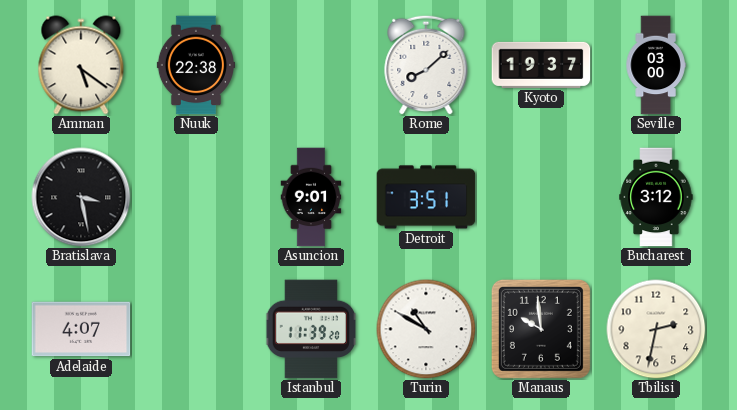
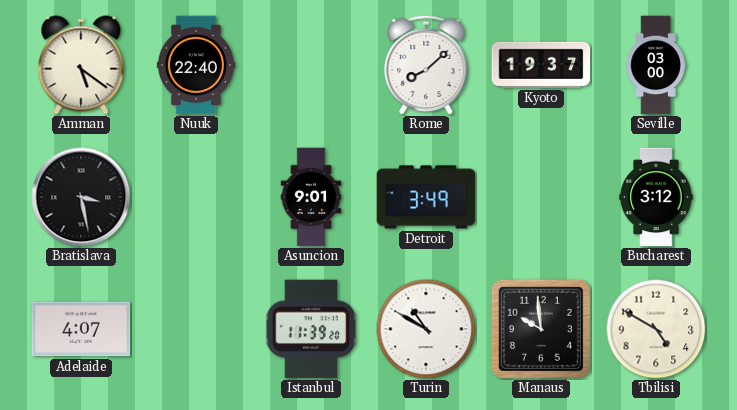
Nuuk: 22:38 -> 22:40
Detroit: 3:51 -> 3:49
Tbilisi: 2:32 -> 4:50
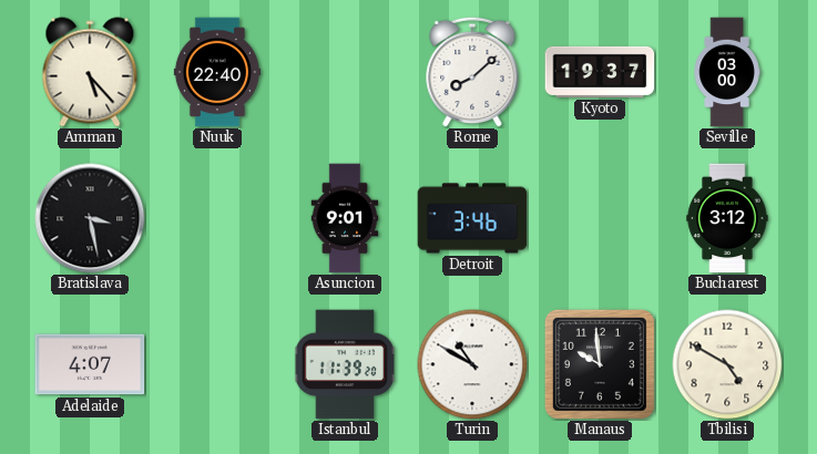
Amman: 5:21 -> 5:23
Detroit: 3:49 -> 3:46
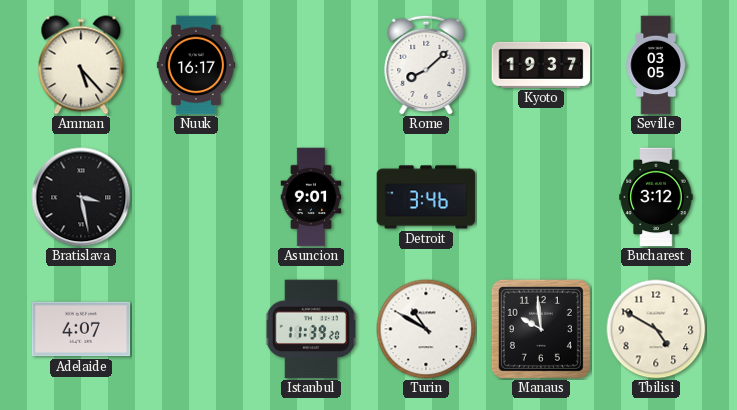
Nuuk: 22:40 -> 16:17
Seville: 03:00 -> 03:05
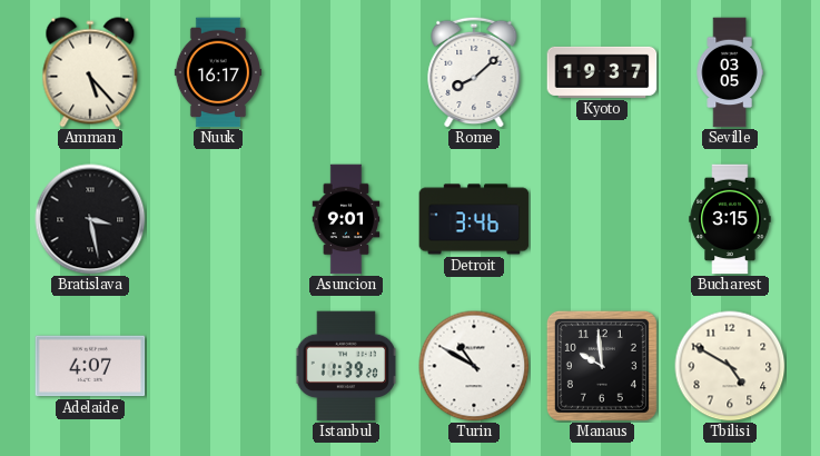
Bucharest: 3:12 -> 3:15
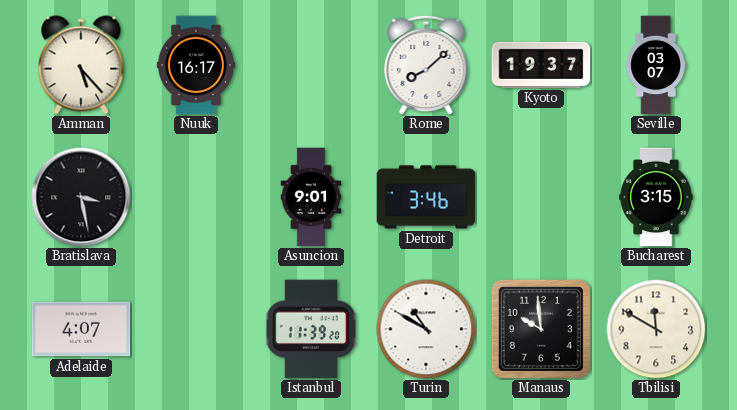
Seville: 03:05 -> 03:07
Tbilisi: 4:50 -> 11:50
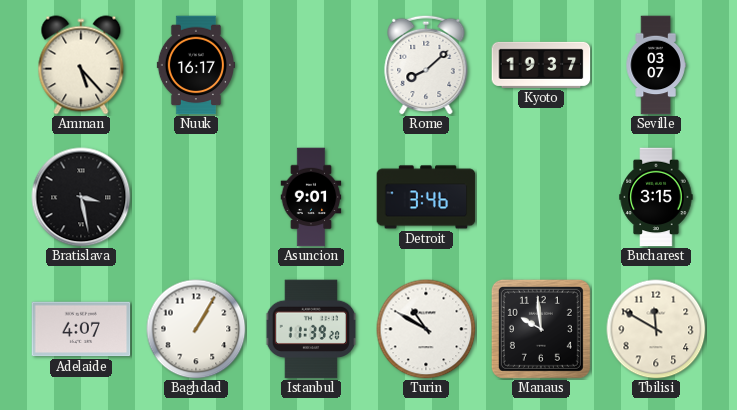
Baghdad: none -> 1:05
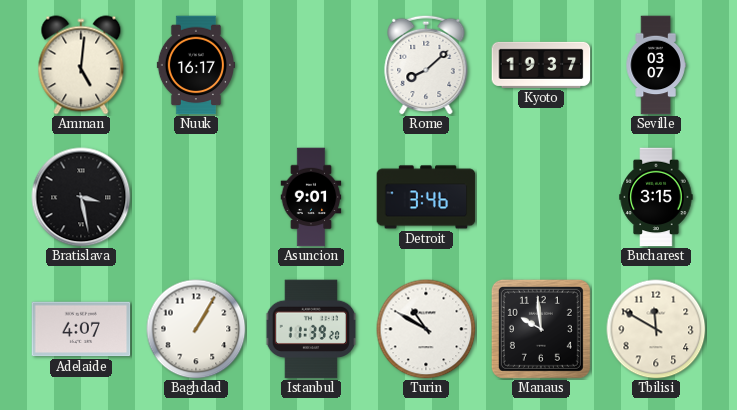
Amman: 5:23 -> 5:01
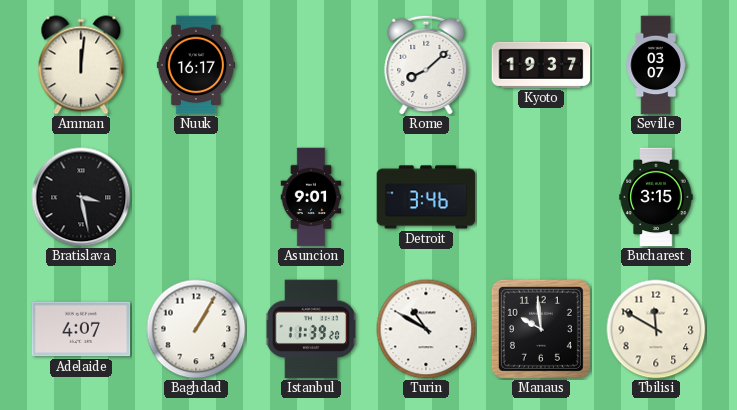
Amman: 5:01 -> 12:01
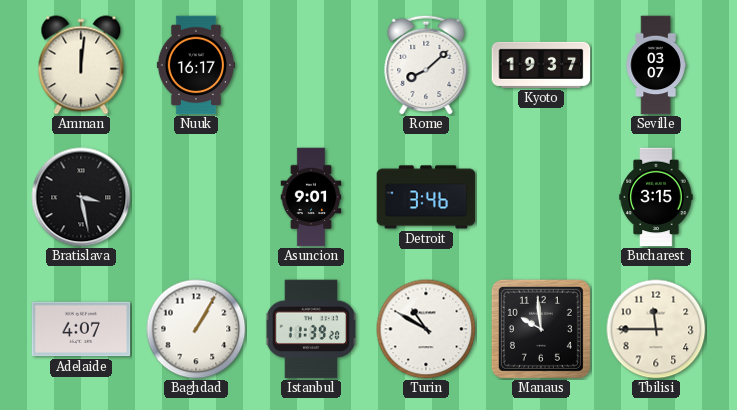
Tbilisi: 11:50 -> 11:45
